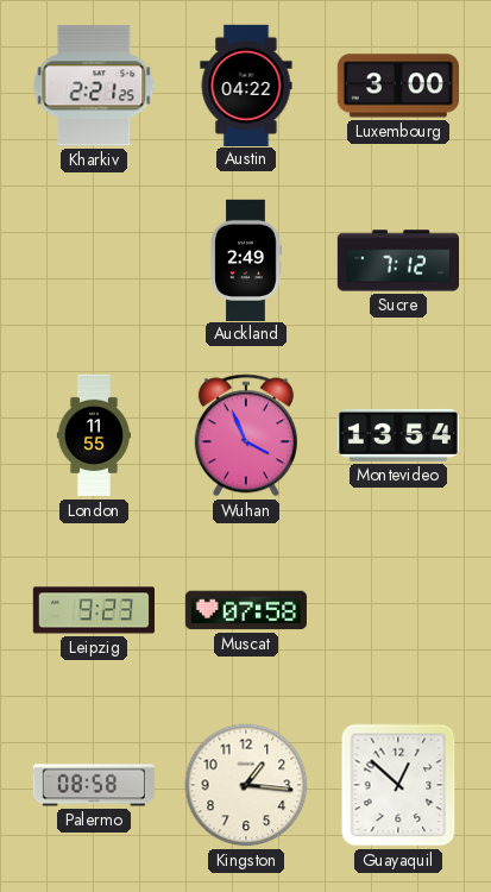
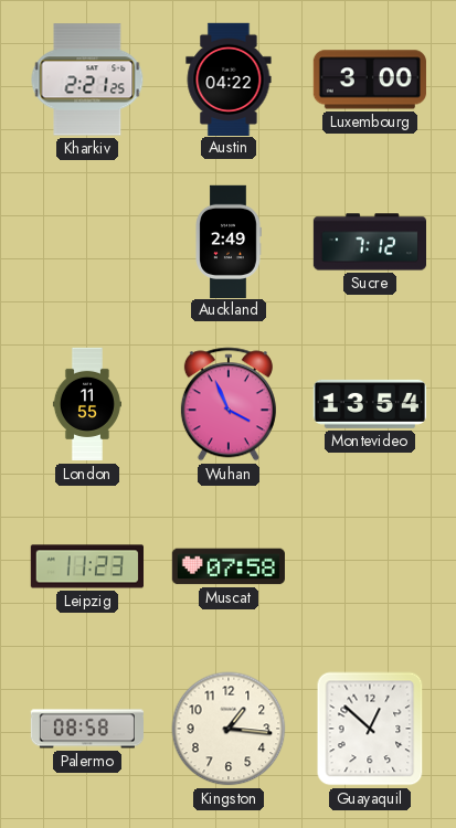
Leipzig: 9:23 -> 11:23
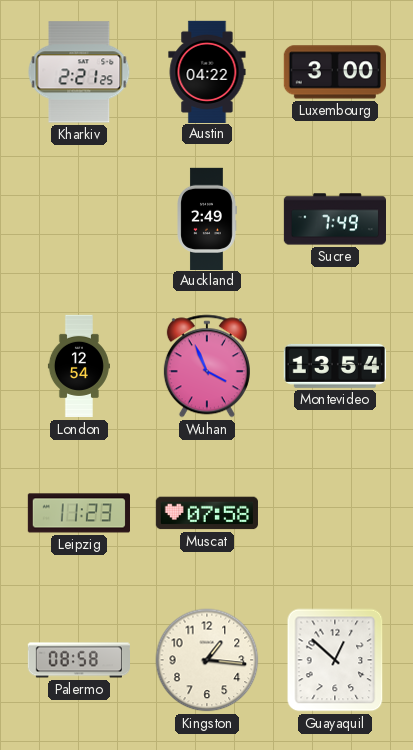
Sucre: 7:12 -> 7:49
London: 11:55 -> 12:54
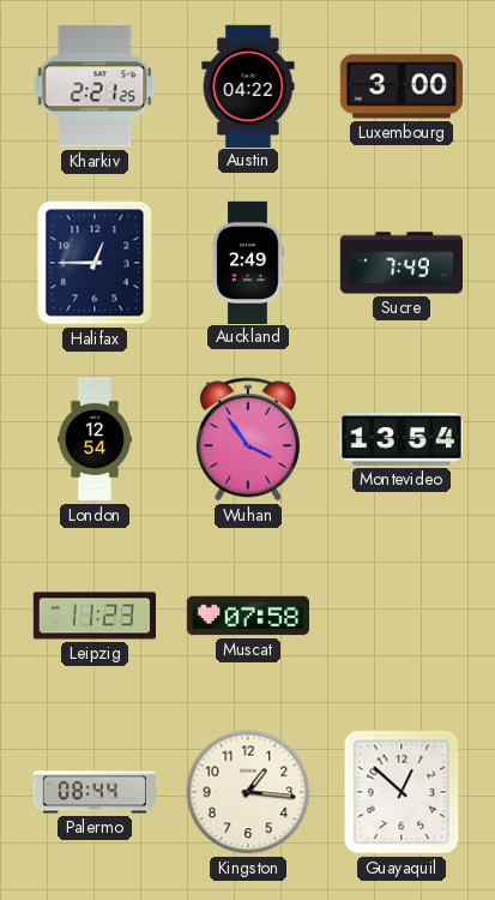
Halifax: none -> 12:45
Wuhan: 3:56 -> 3:54
Palermo: 08:58 -> 08:44
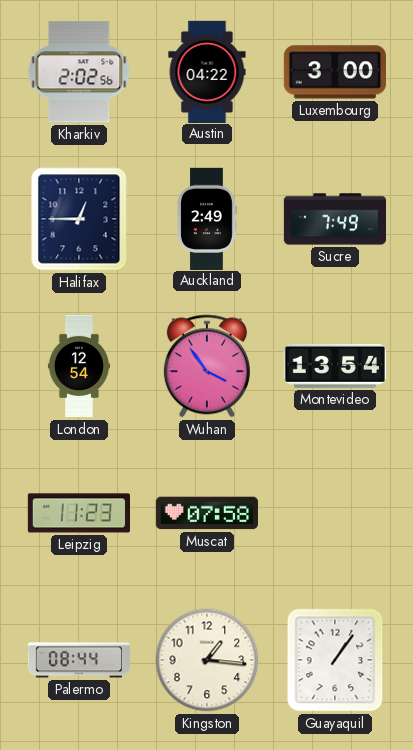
Kharkiv: 2:21 -> 2:02
Guayaquil: 12:52 -> 1:06
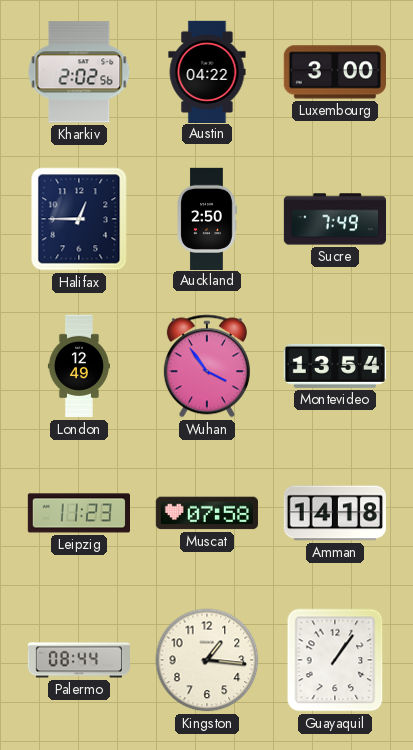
Auckland: 2:49 -> 2:50
London: 12:54 -> 12:49
Amman: none -> 14:18
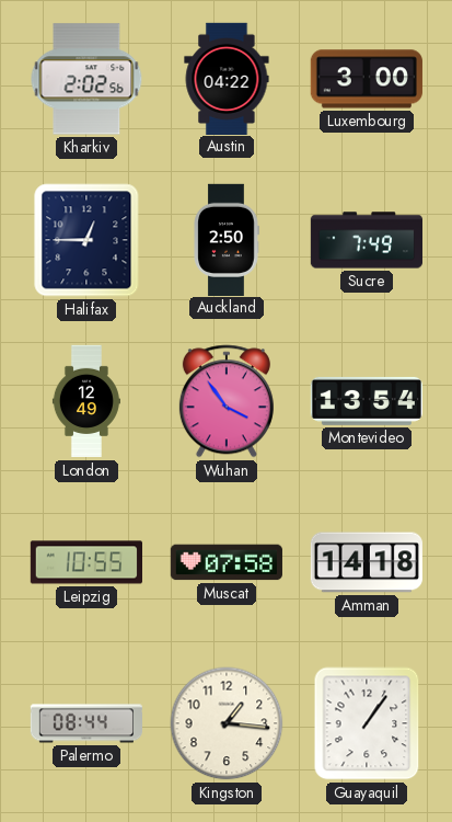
Leipzig: 11:23 -> 10:55
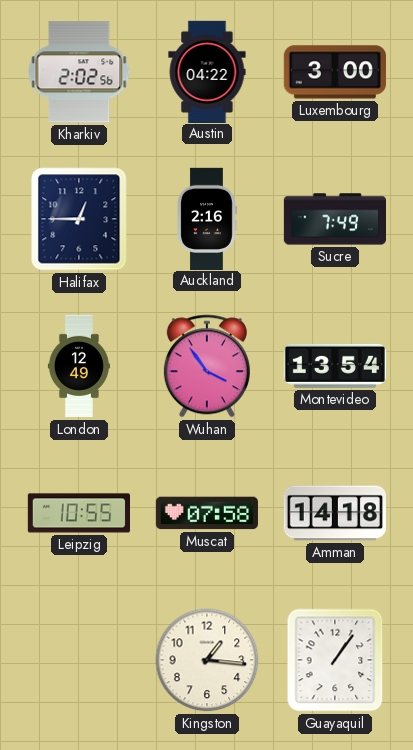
Auckland: 2:50 -> 2:16
Palermo: 08:44 -> none
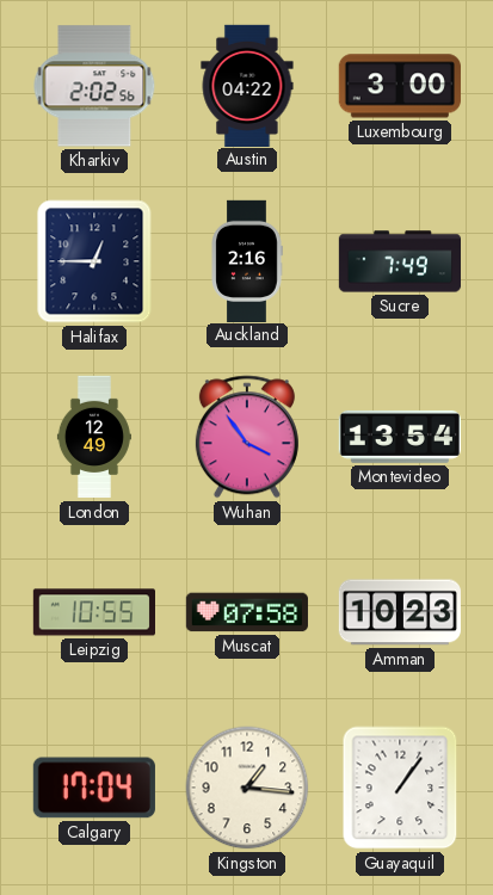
Amman: 14:18 -> 10:23
Calgary: none -> 17:04
